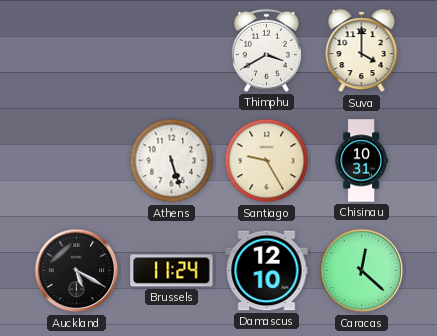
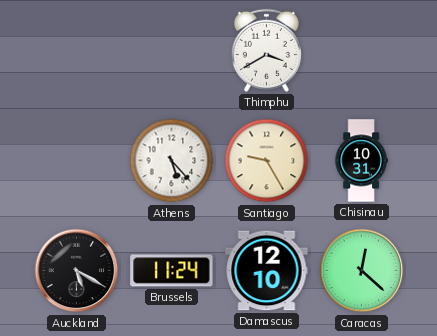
Suva: 4:00 -> none
Athens: 5:27 -> 5:23
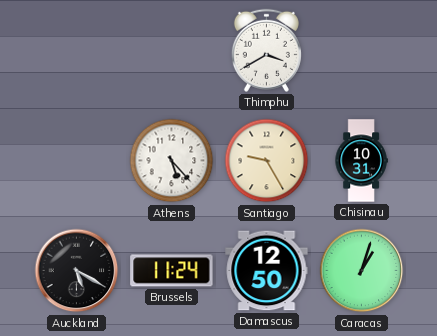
Damascus: 12:10 -> 12:50
Caracas: 12:22 -> 1:03
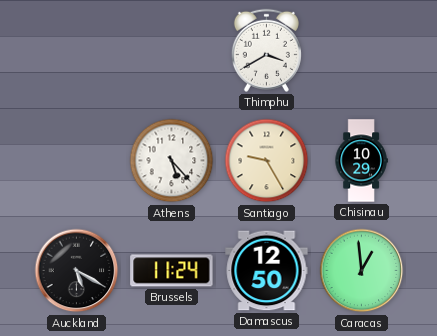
Chisinau: 10:31 -> 10:29
Caracas: 1:03 -> 12:59
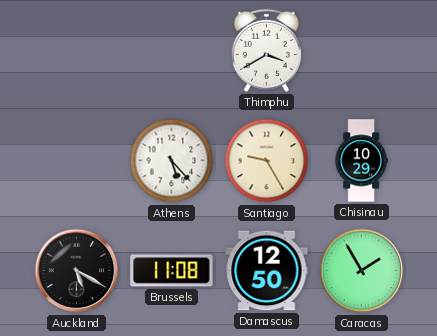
Brussels: 11:24 -> 11:08
Caracas: 12:59 -> 1:55
